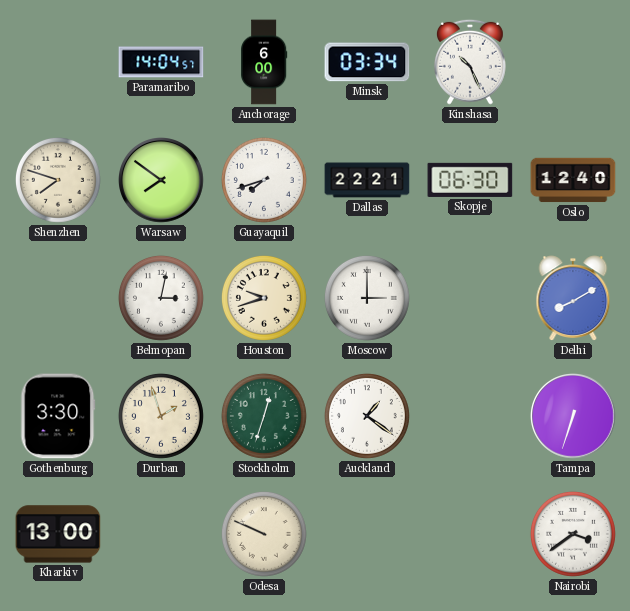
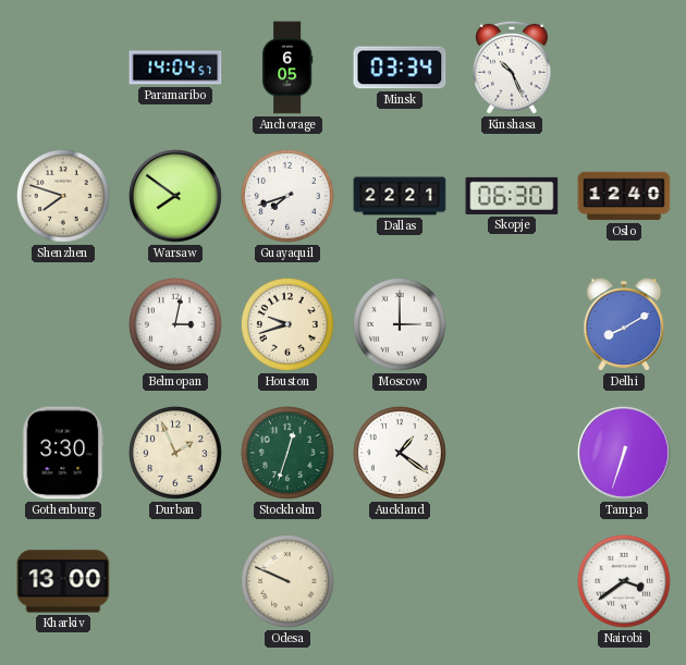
Anchorage: 6:00 -> 6:05
Durban: 1:57 -> 1:56
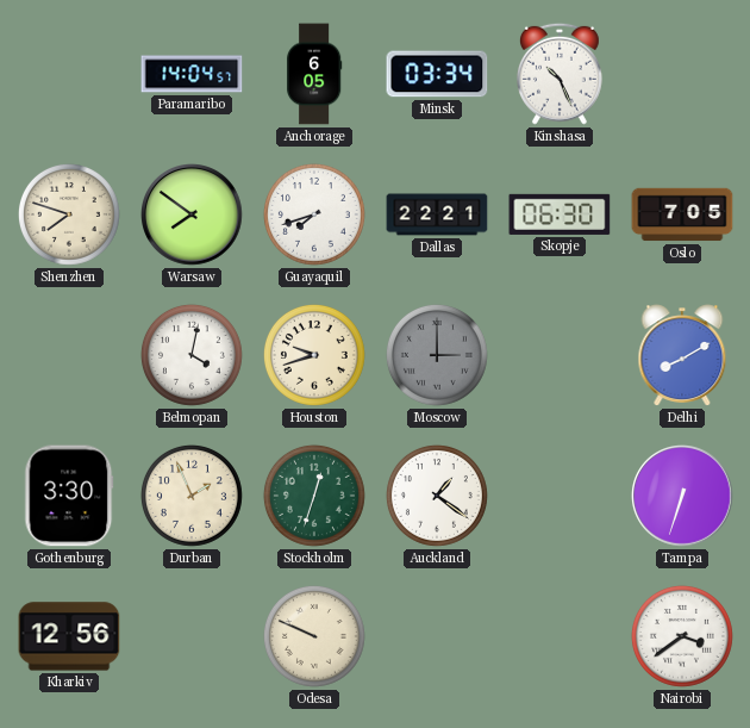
Oslo: 12:40 -> 7:05
Belmopan: 3:02 -> 4:02
Moscow dial: white -> grey
Kharkiv: 13:00 -> 12:56
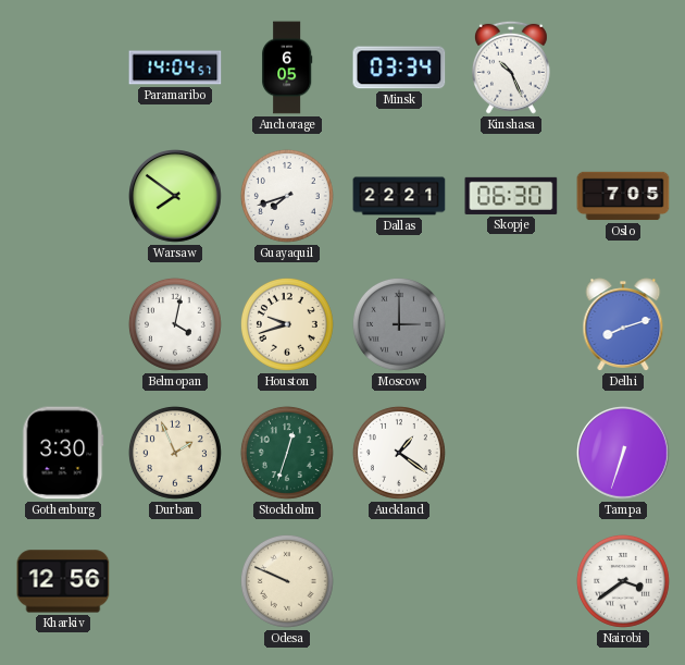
Shenzhen: 7:48 -> none
Delhi: 8:10 -> 8:12
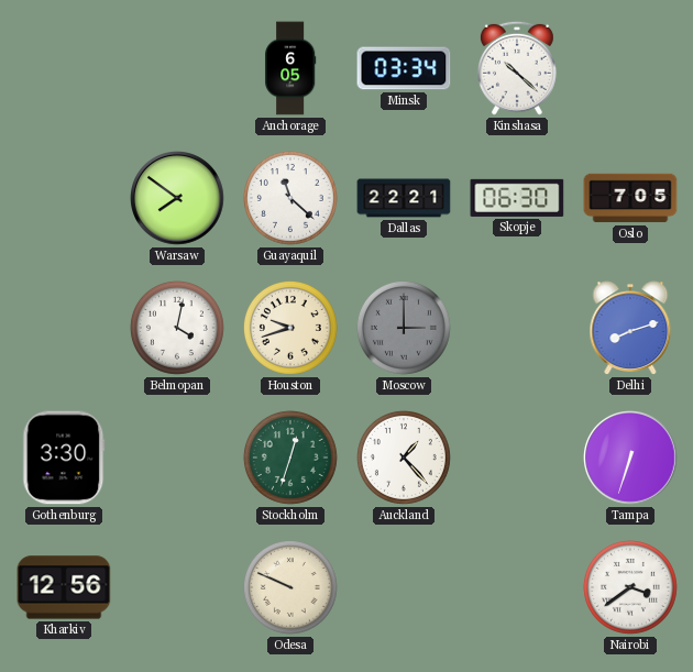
Paramaribo: 14:04 -> none
Kinshasa: 10:26 -> 10:22
Guayaquil: 7:42 -> 11:22
Durban: 1:56 -> none
Auckland: 1:21 -> 1:23
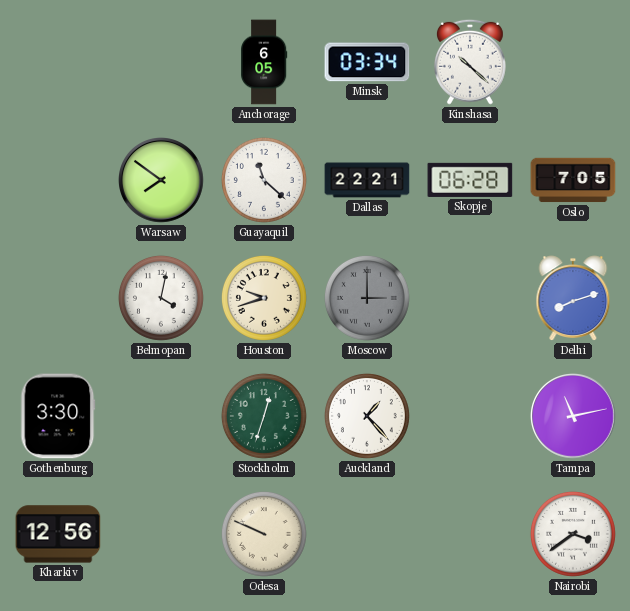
Skopje: 06:30 -> 06:28
Tampa: 6:33 -> 11:13
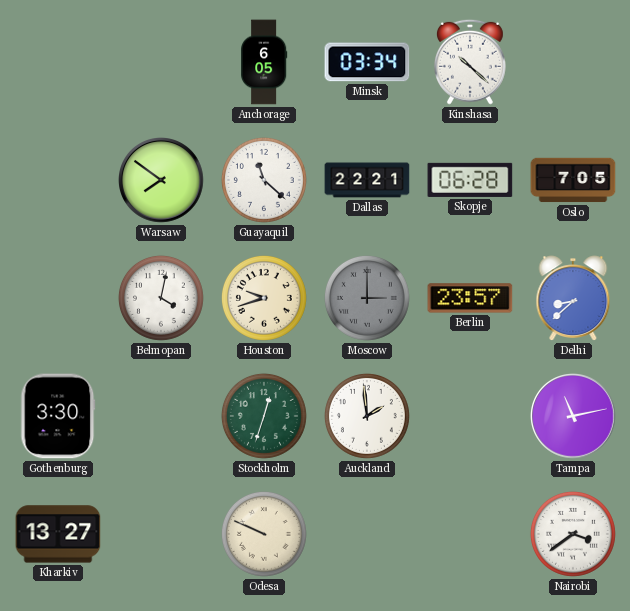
Berlin: none -> 23:57
Delhi: 8:12 -> 8:38
Auckland: 1:23 -> 1:59
Kharkiv: 12:56 -> 13:27
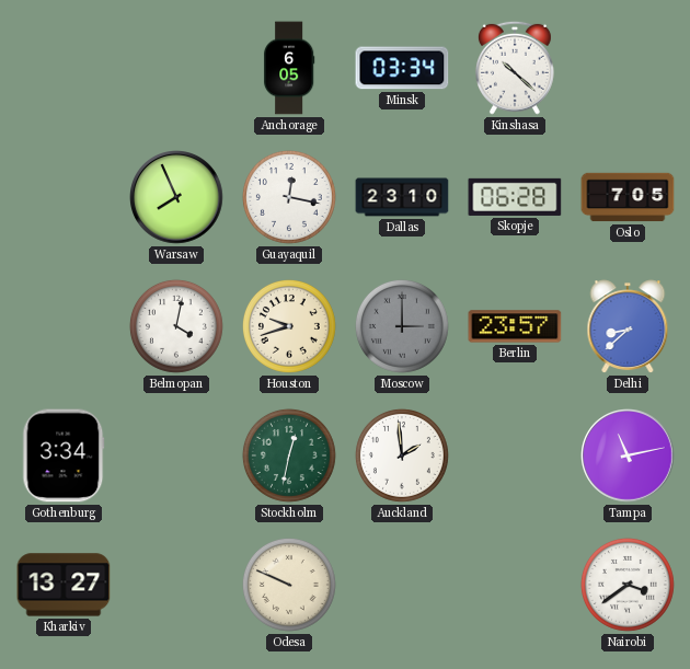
Warsaw: 7:51 -> 7:56
Guayaquil: 11:22 -> 12:17
Dallas: 22:21 -> 23:10
Gothenburg: 3:30 -> 3:34
Stockholm: 12:33 -> 12:32
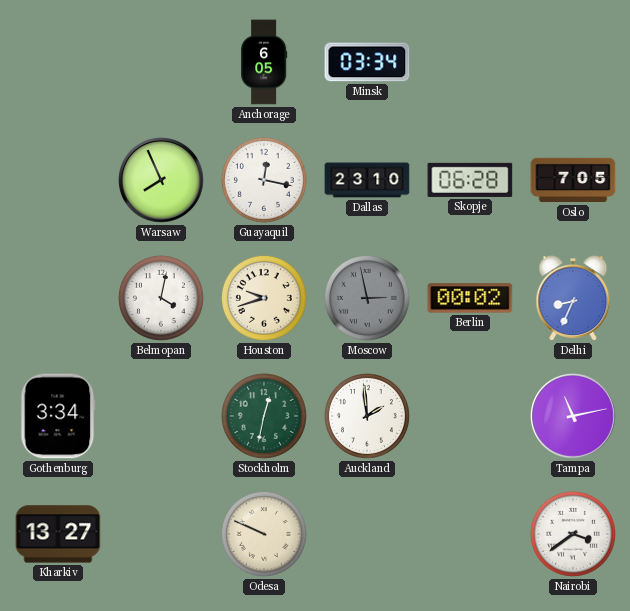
Kinshasa: 10:22 -> none
Moscow: 3:00 -> 2:58
Berlin: 23:57 -> 00:02
Delhi: 8:38 -> 8:34
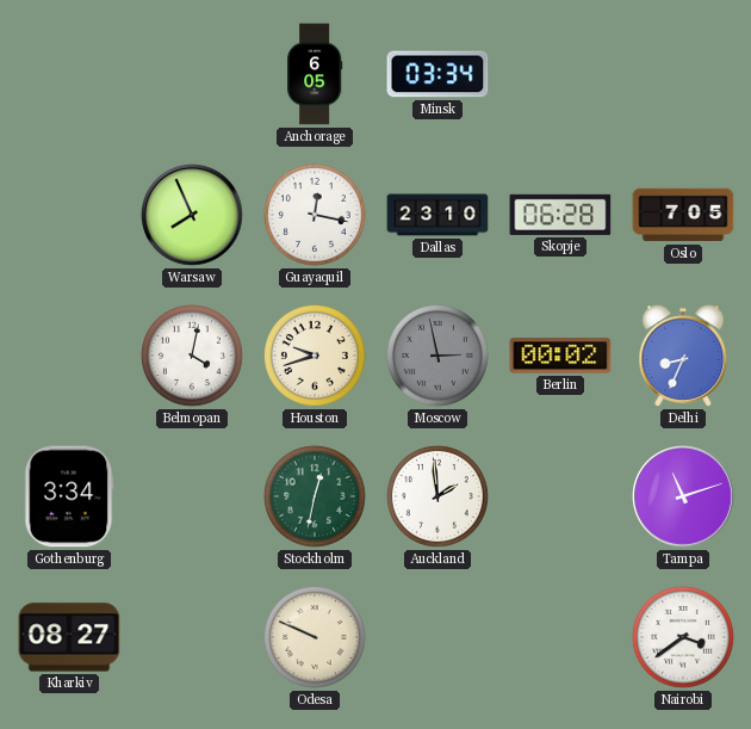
Tampa: 11:13 -> 11:12
Kharkiv: 13:27 -> 08:27
